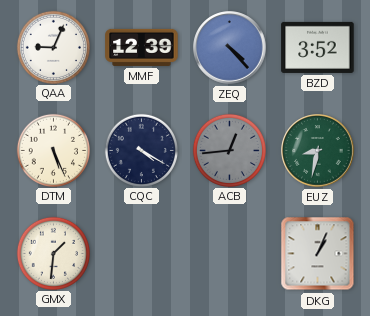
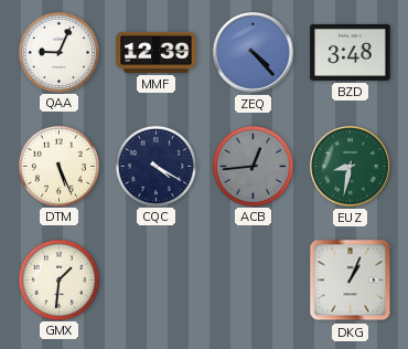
BZD: 3:52 -> 3:48
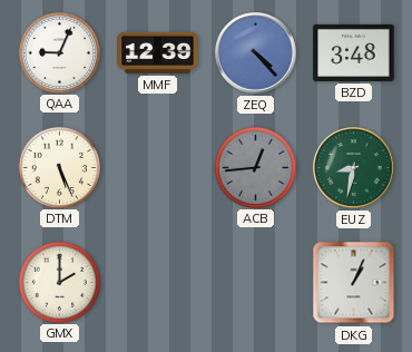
CQC: 4:20 -> none
GMX: 1:31 -> 2:00
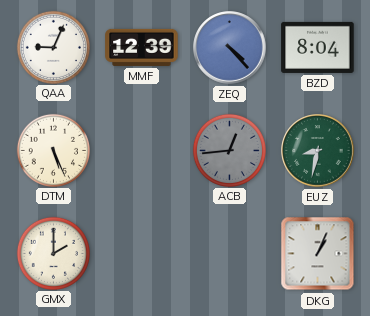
BZD: 3:48 -> 8:04
